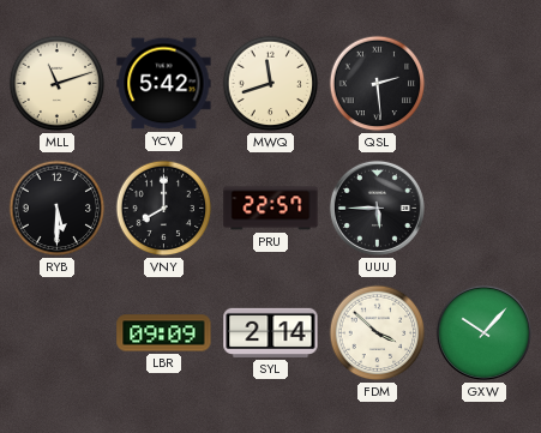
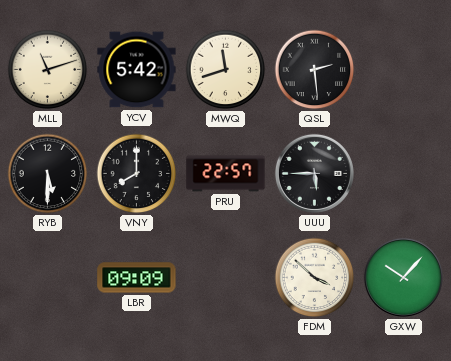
SYL: 2:14 -> none
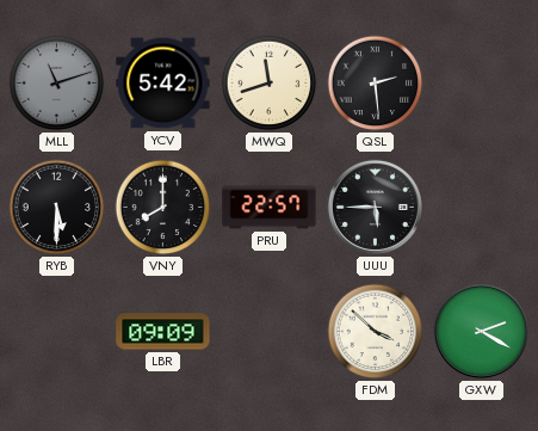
MLL dial: cream -> grey
GXW: 10:07 -> 2:20
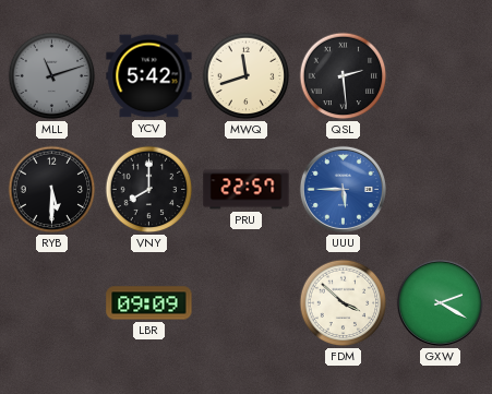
UUU dial: black -> blue
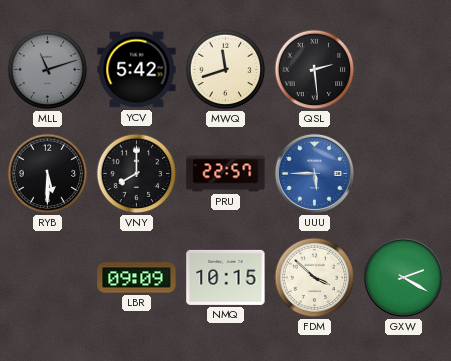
NMQ: none -> 10:15
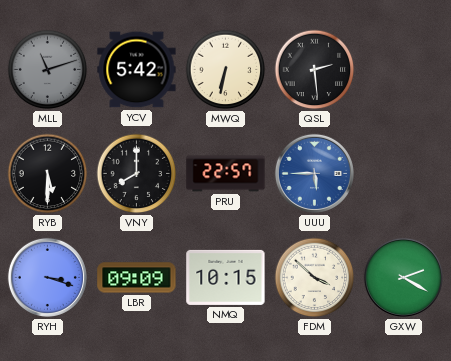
MWQ: 11:42 -> 6:32
RYH: none -> 3:18
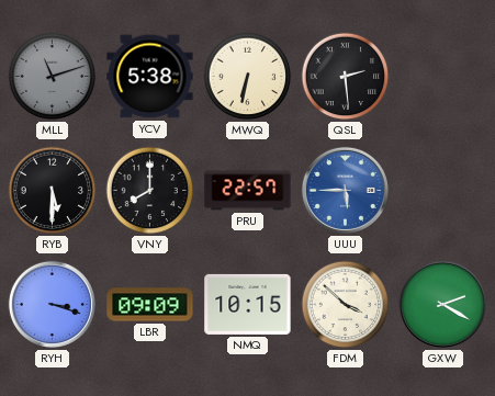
YCV: 5:42 -> 5:38
